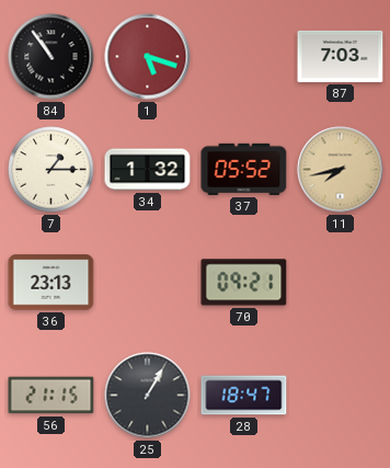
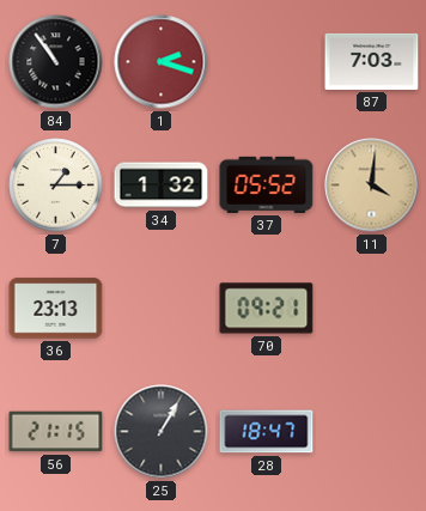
1: 5:18 -> 2:18
11: 7:43 -> 4:01
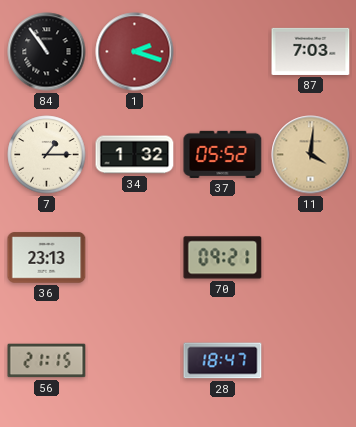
25: 1:05 -> none
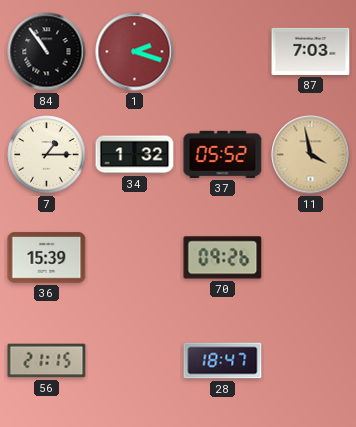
11: 4:01 -> 3:58
36: 23:13 -> 15:39
70: 09:21 -> 09:26
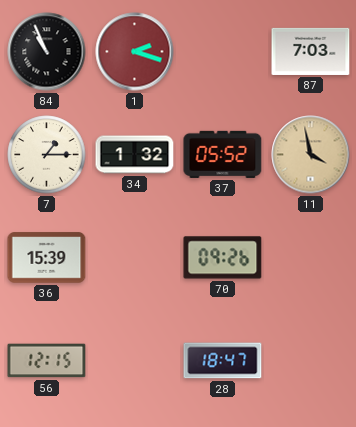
84: 10:54 -> 10:56
56: 21:15 -> 12:15
